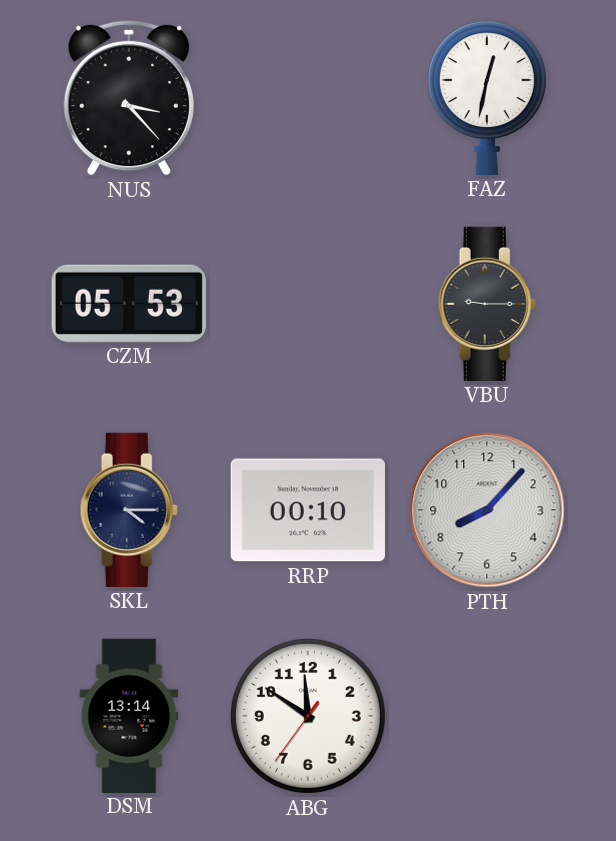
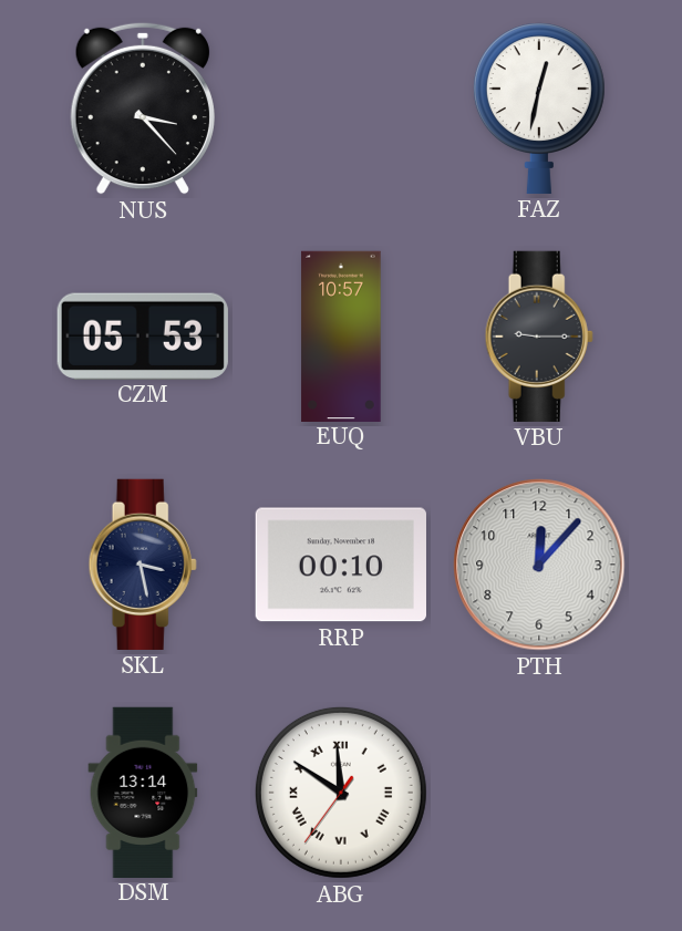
EUQ: none -> 10:57
SKL: 4:15 -> 3:28
PTH: 8:07 -> 12:07
ABG numerals: Arabic -> Roman
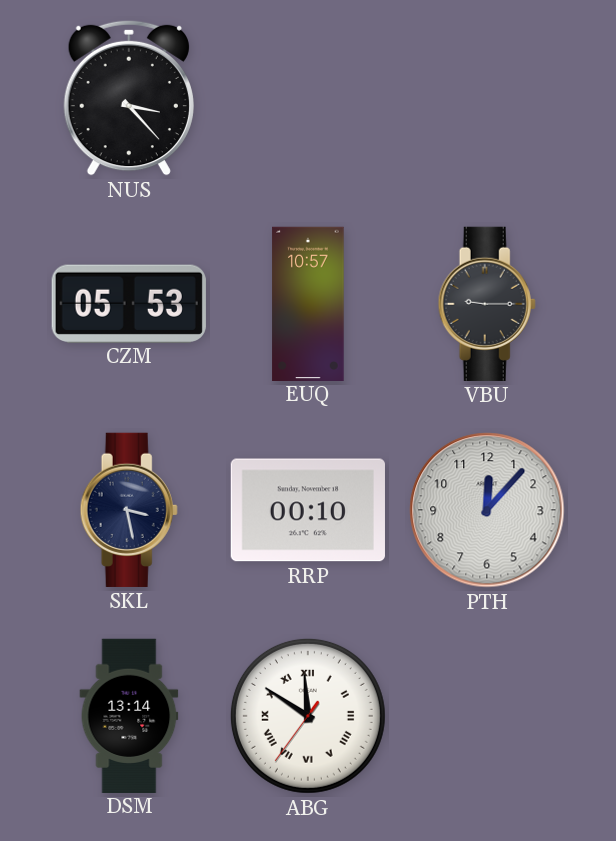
FAZ: 12:32 -> none
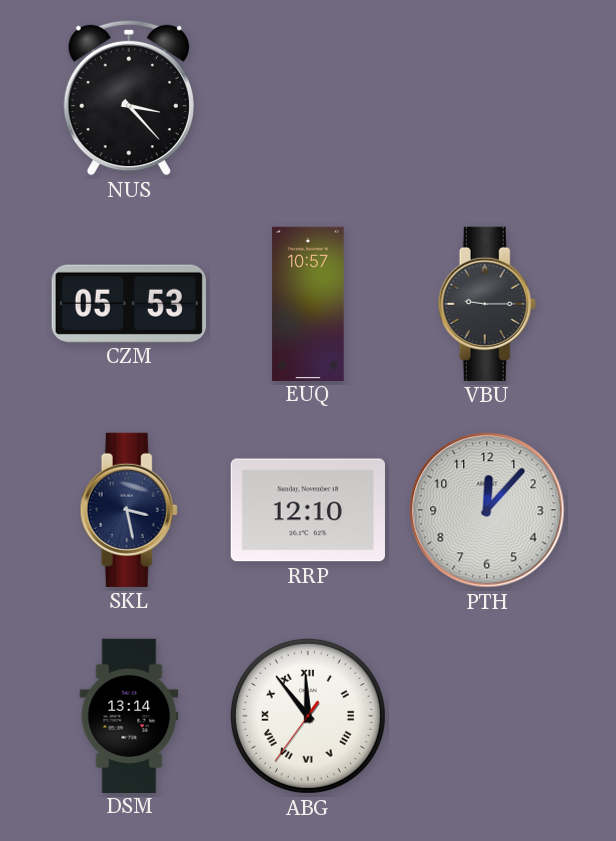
RRP: 00:10 -> 12:10
ABG: 11:50 -> 11:53
